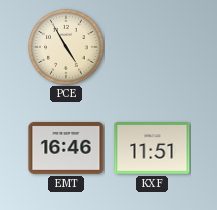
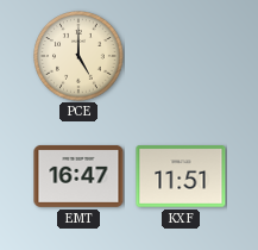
PCE: 4:55 -> 5:00
EMT: 16:46 -> 16:47
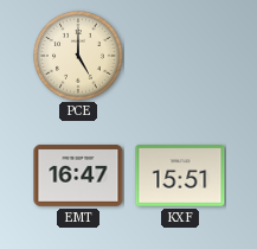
KXF: 11:51 -> 15:51
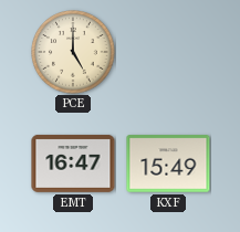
KXF: 15:51 -> 15:49
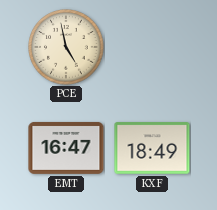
PCE: 5:00 -> 4:58
KXF: 15:49 -> 18:49
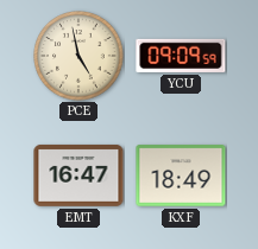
YCU: none -> 09:09
